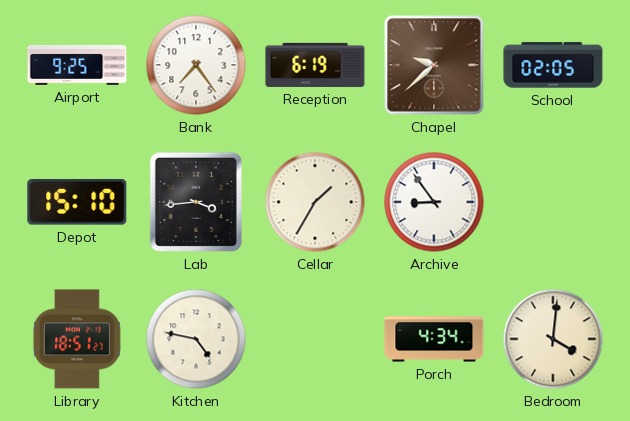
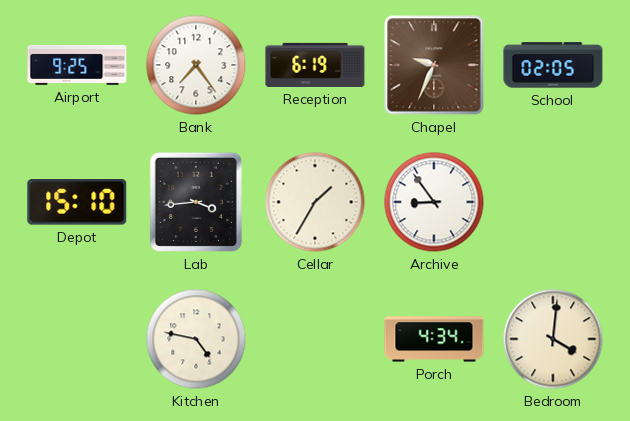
Chapel: 9:38 -> 9:34
Library: 18:51 -> none
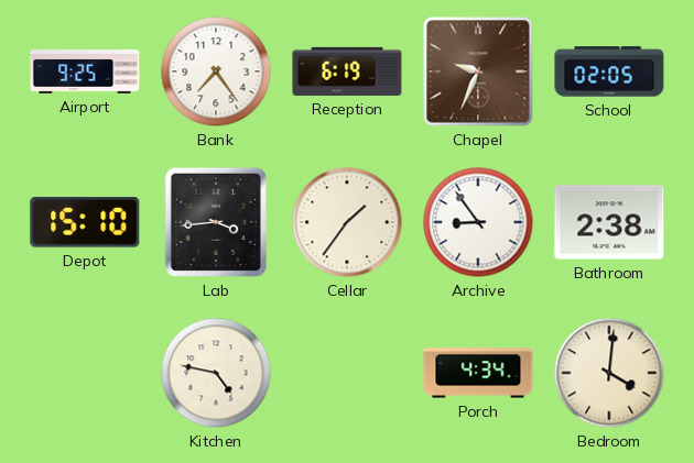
Cellar: 1:35 -> 1:36
Bathroom: none -> 2:38
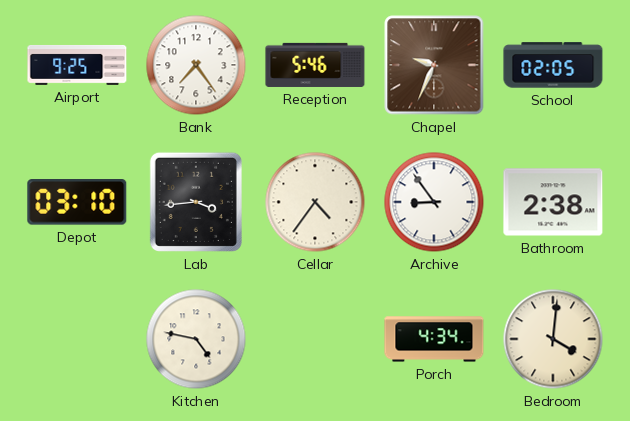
Reception: 6:19 -> 5:46
Depot: 15:10 -> 03:10
Cellar: 1:36 -> 4:36
